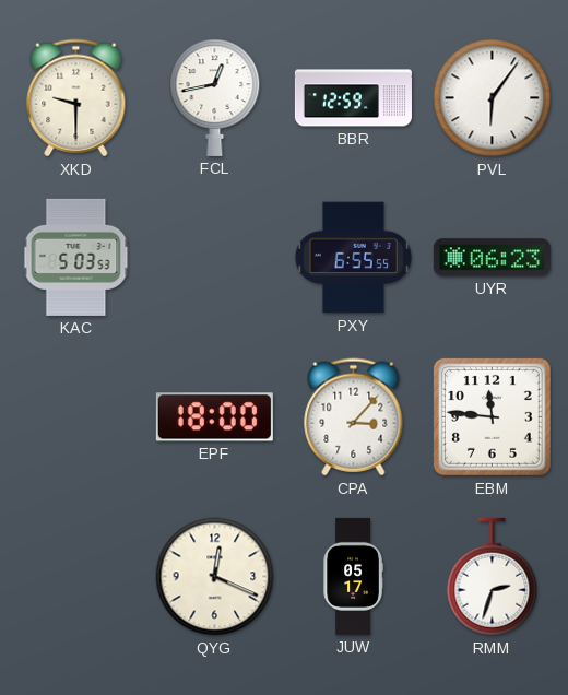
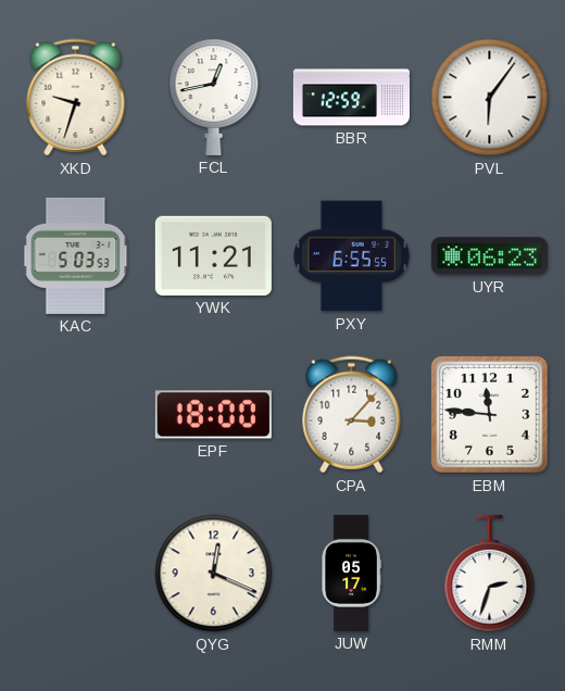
XKD: 9:30 -> 9:33
YWK: none -> 11:21
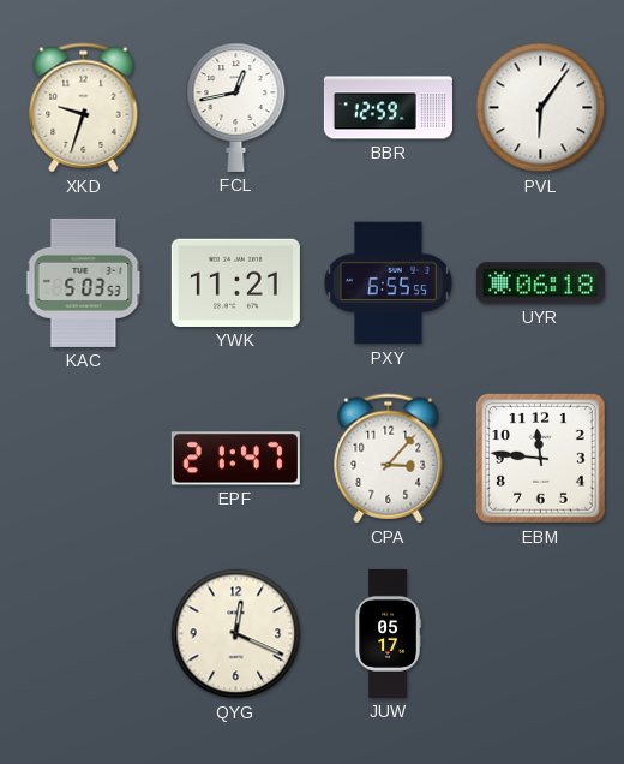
UYR: 06:23 -> 06:18
EPF: 18:00 -> 21:47
RMM: 2:33 -> none
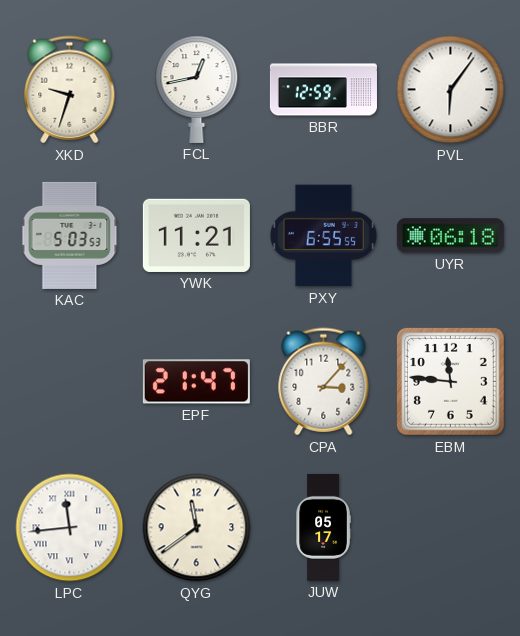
LPC: none -> 11:44
QYG: 12:19 -> 11:39
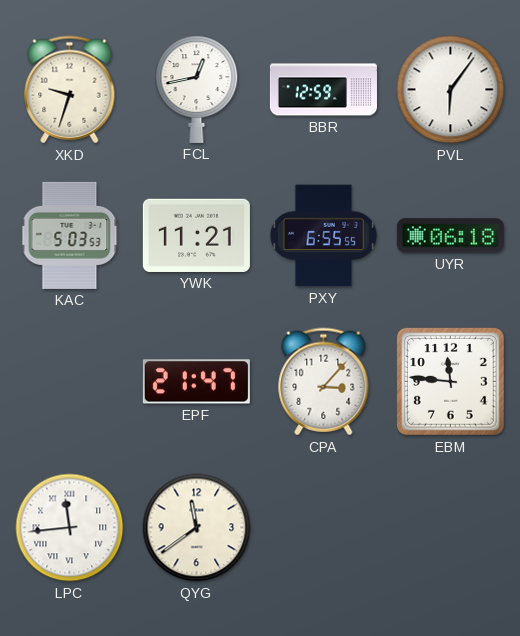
JUW: 05:17 -> none
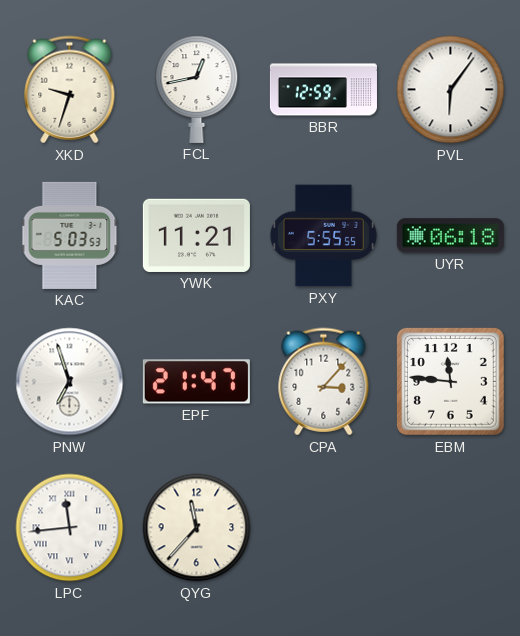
PXY: 6:55 -> 5:55
PNW: none -> 6:57
QYG: 11:39 -> 11:37
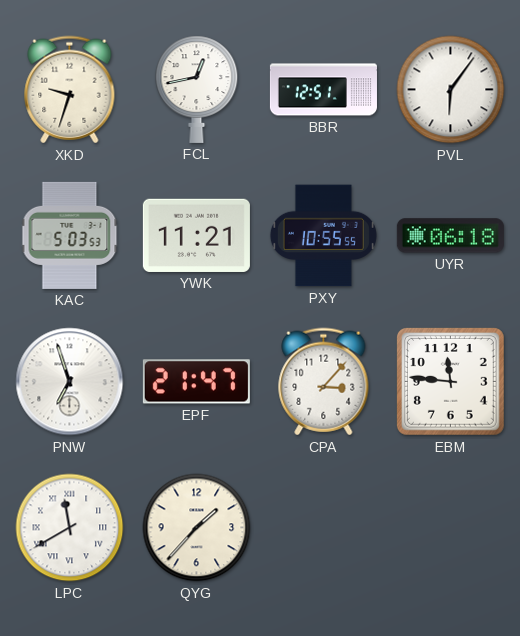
BBR: 12:59 -> 12:51
PXY: 5:55 -> 10:55
LPC: 11:44 -> 11:40
QYG: 11:37 -> 1:37
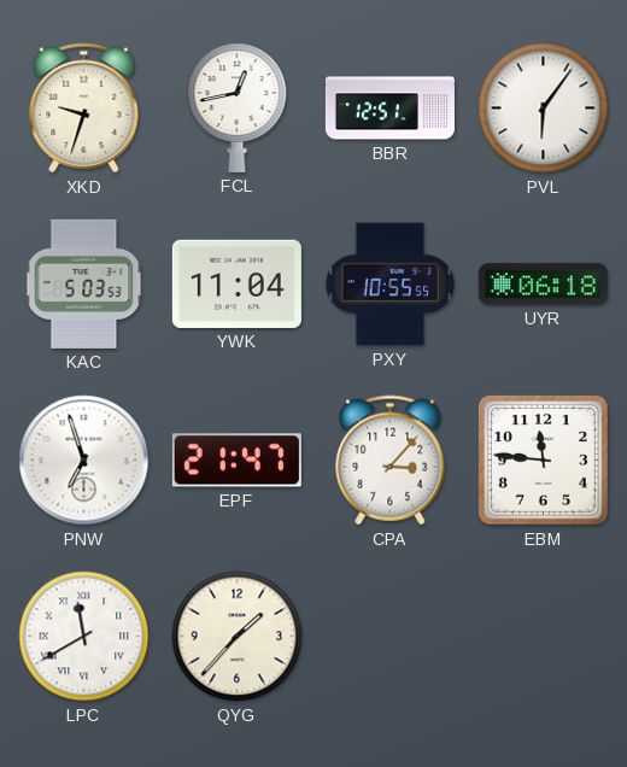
YWK: 11:21 -> 11:04
